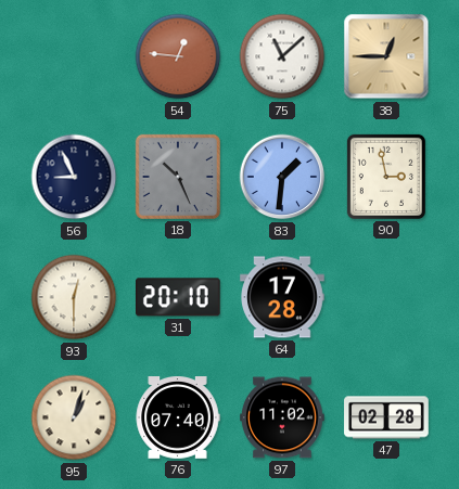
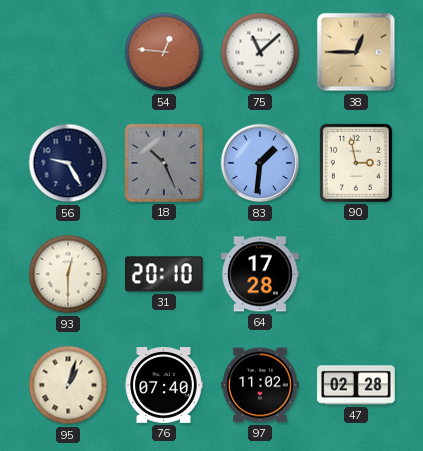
56: 8:56 -> 9:25
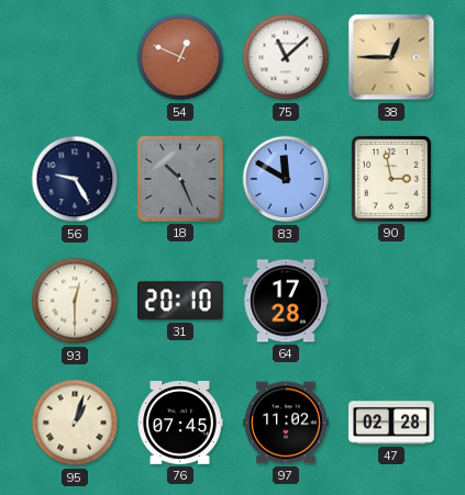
54: 12:46 -> 12:49
83: 1:31 -> 11:50
76: 07:40 -> 07:45
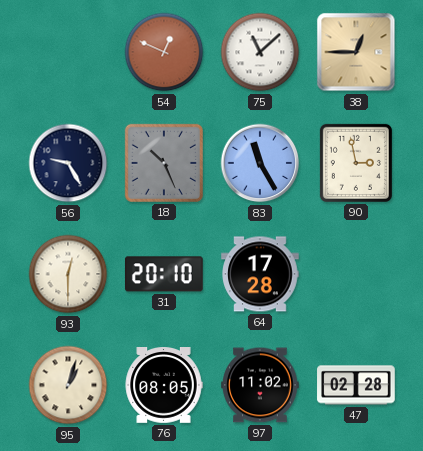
83: 11:50 -> 11:25
76: 07:45 -> 08:05
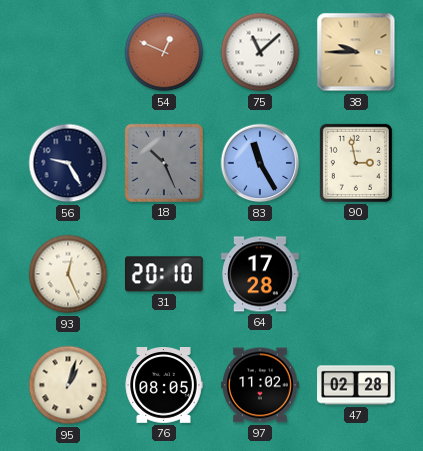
38: 12:45 -> 9:45
93: 12:30 -> 12:26
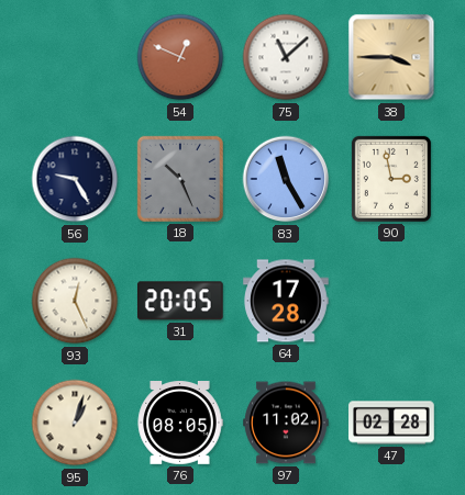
38: 9:45 -> 3:45
31: 20:10 -> 20:05
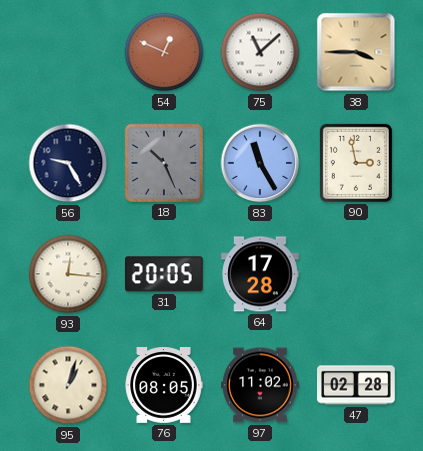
93: 12:26 -> 12:16
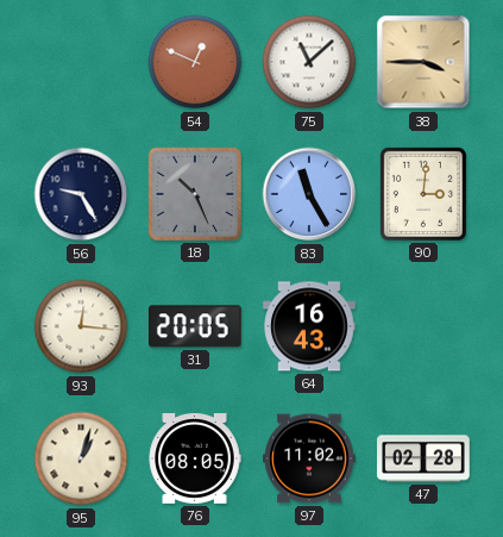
90: 2:58 -> 3:01
64: 17:28 -> 16:43
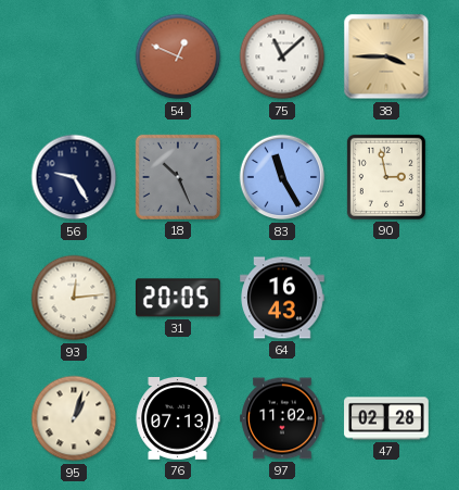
90: 3:01 -> 2:58
93: 12:16 -> 12:14
76: 08:05 -> 07:13
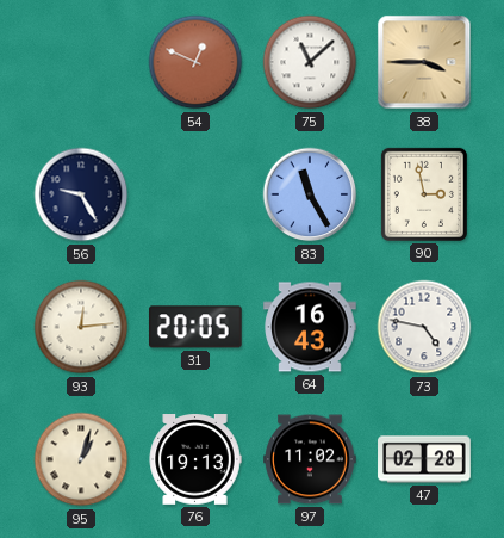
18: 10:26 -> none
73: none -> 4:47
76: 07:13 -> 19:13
